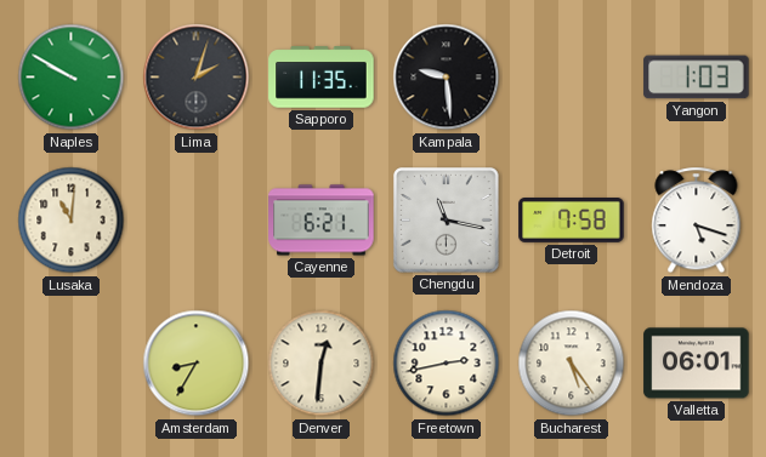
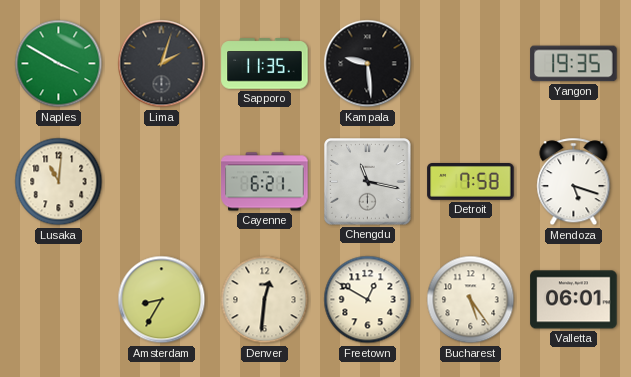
Naples: 9:50 -> 3:50
Yangon: 1:03 -> 19:35
Freetown: 2:43 -> 12:50
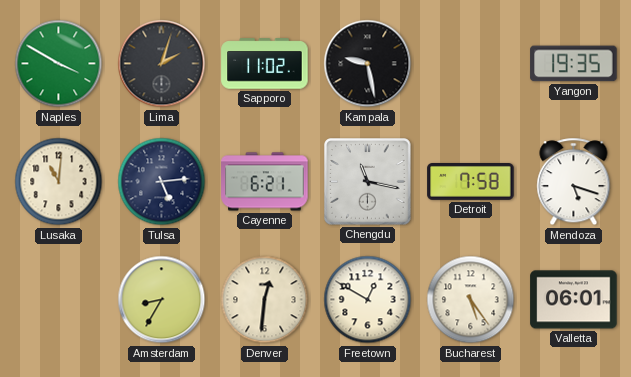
Sapporo: 11:35 -> 11:02
Kampala: 9:29 -> 9:28
Tulsa: none -> 5:14
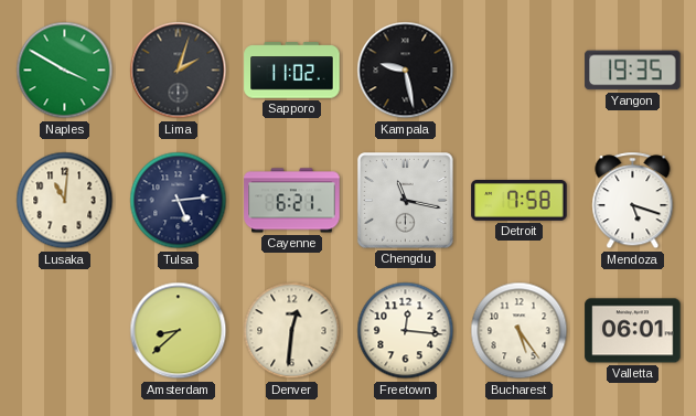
Amsterdam: 8:35 -> 8:38
Freetown: 12:50 -> 12:16
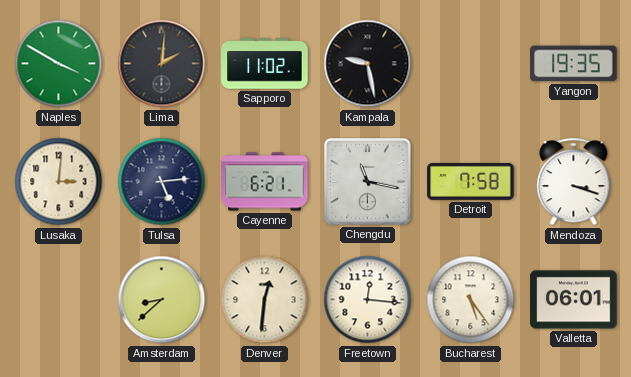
Lima: 2:03 -> 2:01
Lusaka: 11:01 -> 3:01
Mendoza: 5:18 -> 3:18
